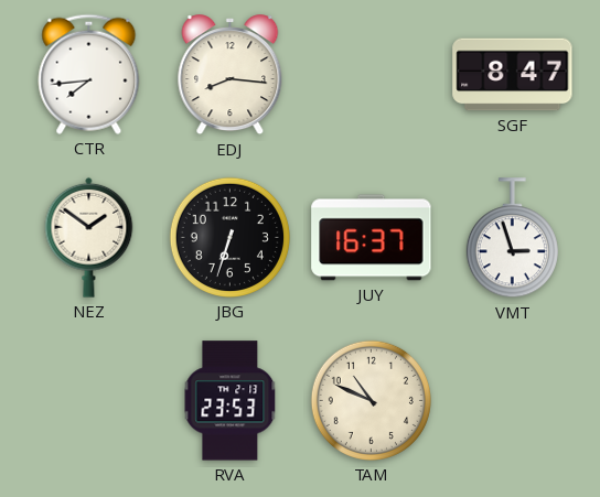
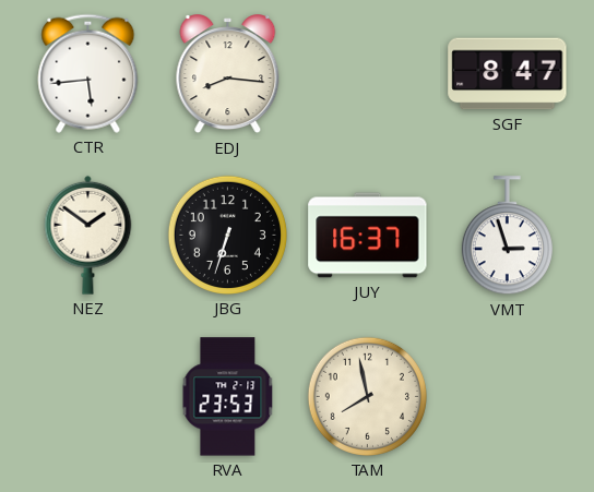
CTR: 7:44 -> 5:44
TAM: 10:49 -> 7:58
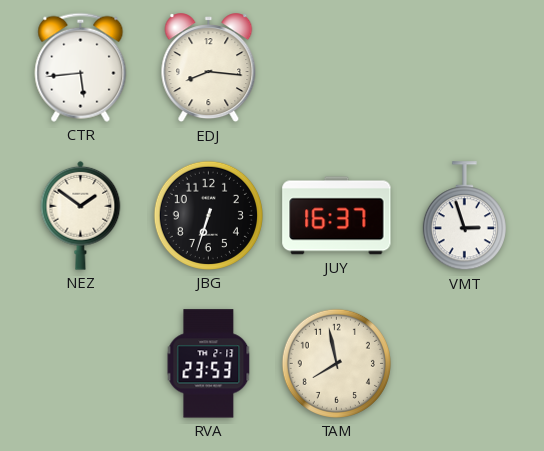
SGF: 8:47 -> none
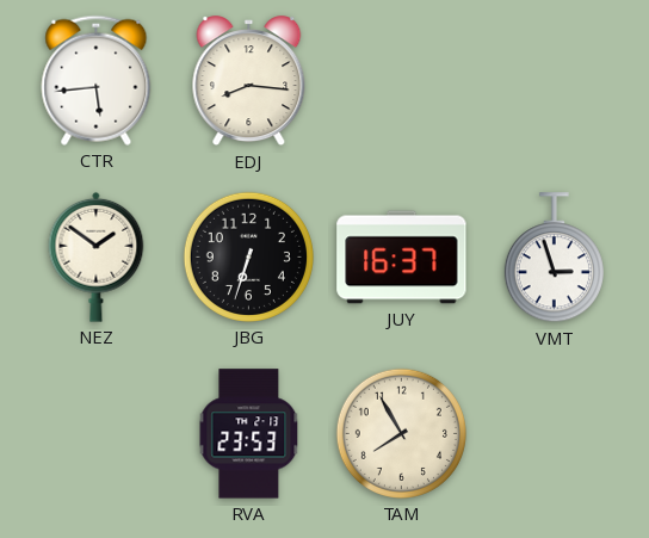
TAM: 7:58 -> 7:55
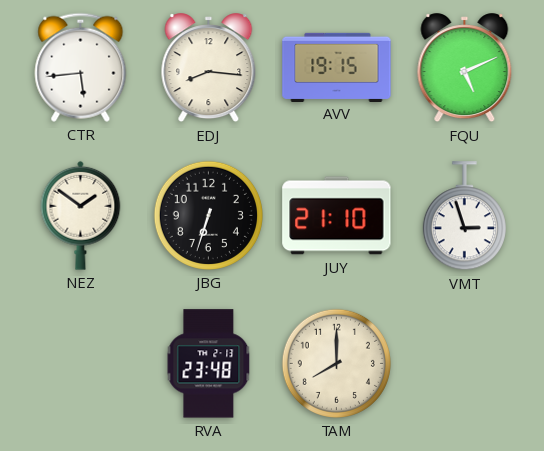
AVV: none -> 19:15
FQU: none -> 5:11
JUY: 16:37 -> 21:10
RVA: 23:53 -> 23:48
TAM: 7:55 -> 8:00
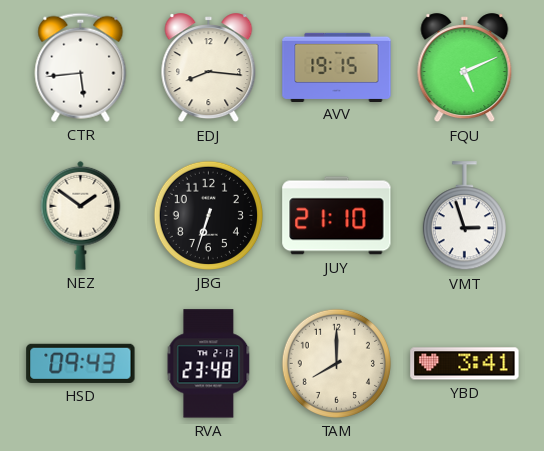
HSD: none -> 09:43
YBD: none -> 3:41
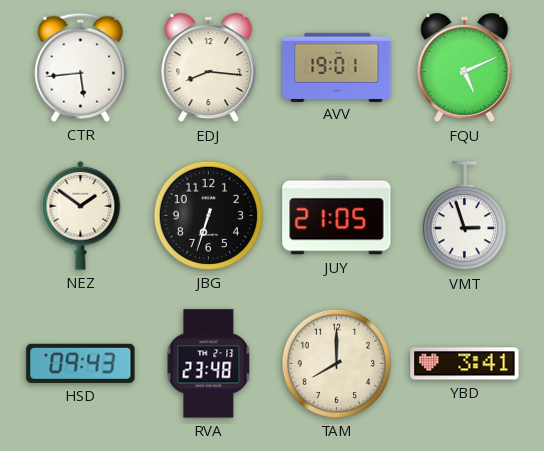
AVV: 19:15 -> 19:01
JUY: 21:10 -> 21:05
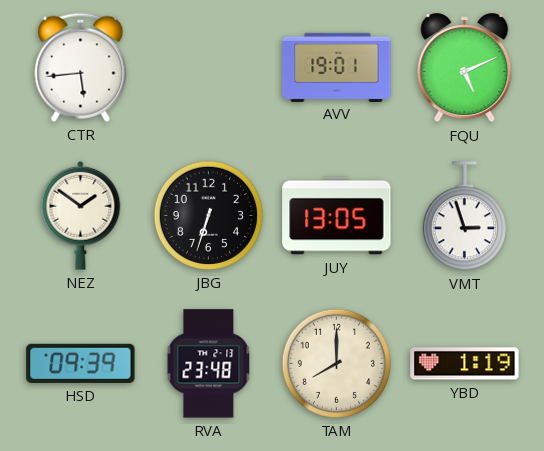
EDJ: 8:16 -> none
JUY: 21:05 -> 13:05
HSD: 09:43 -> 09:39
YBD: 3:41 -> 1:19
